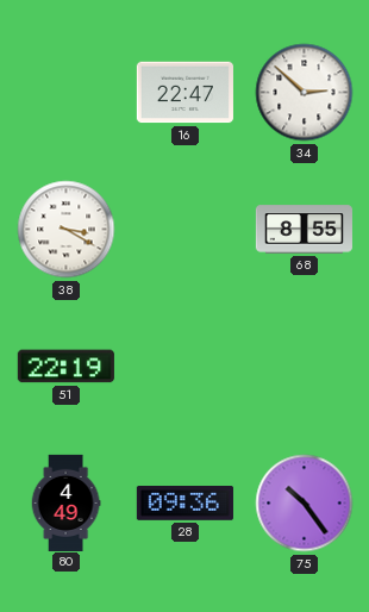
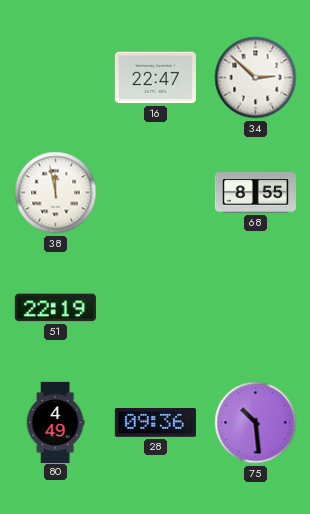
38: 3:20 -> 11:58
75: 10:24 -> 10:29
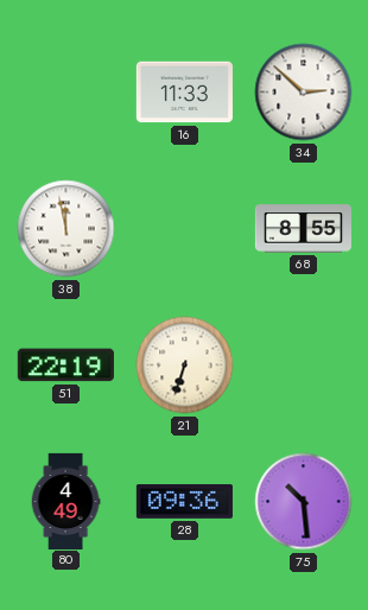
16: 22:47 -> 11:33
21: none -> 6:33
